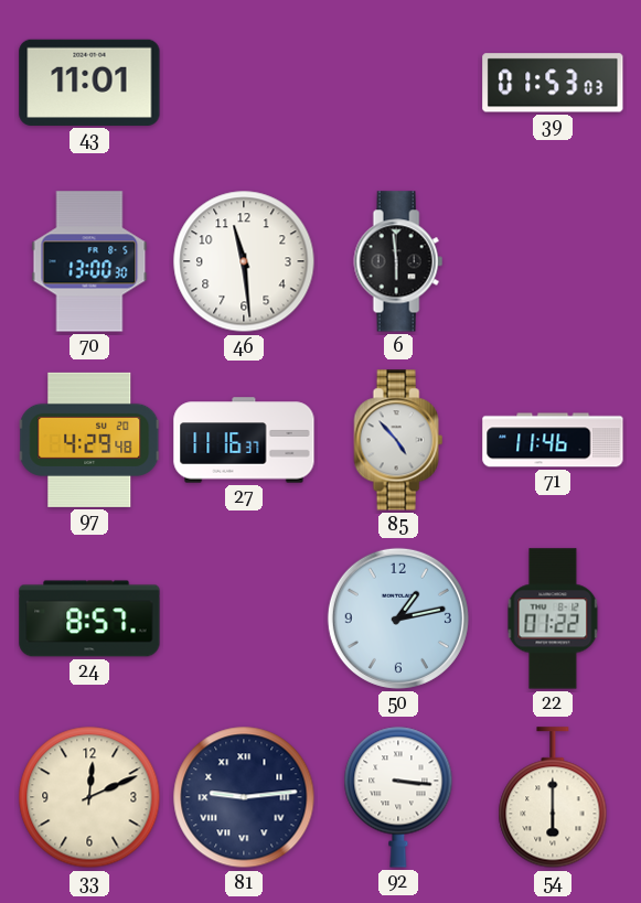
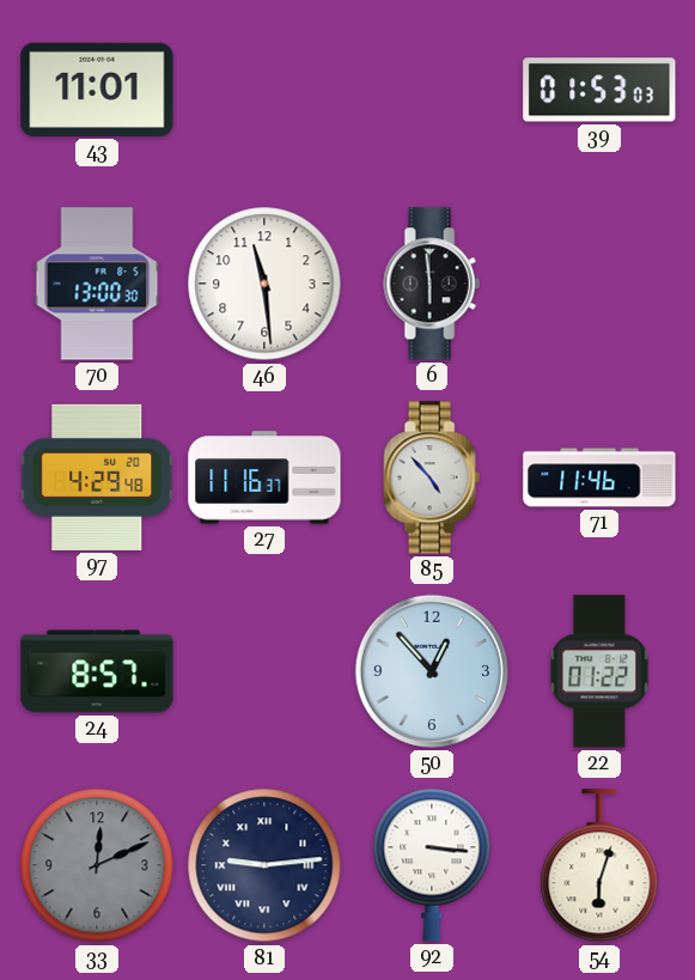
50: 1:13 -> 12:53
33 dial: cream -> grey
54: 6:00 -> 6:03
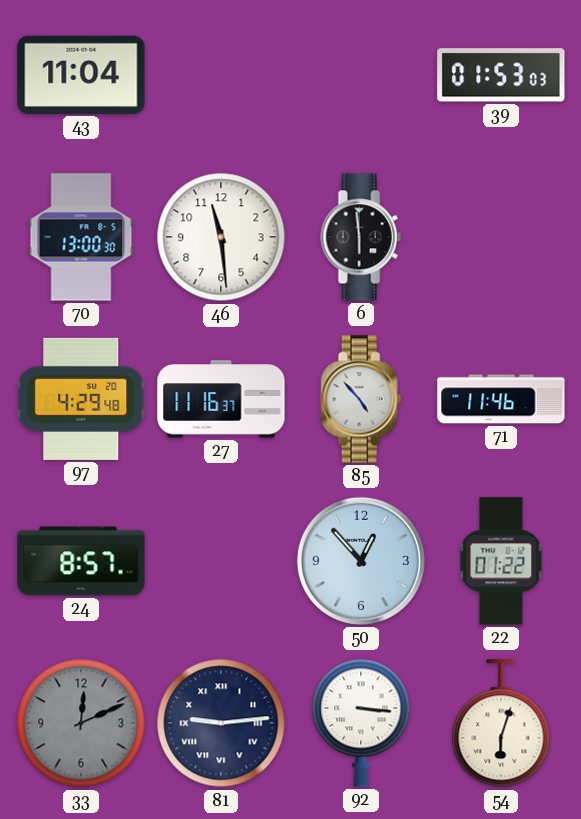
43: 11:01 -> 11:04
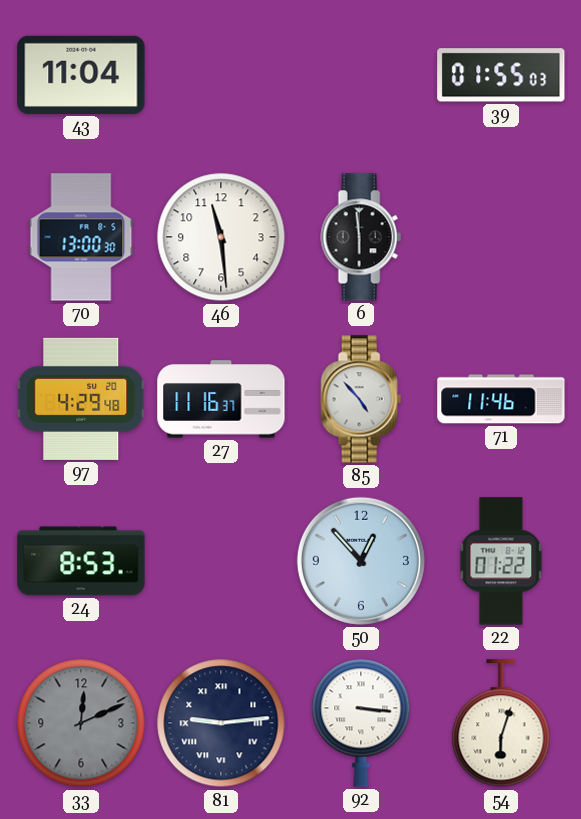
39: 01:53 -> 01:55
24: 8:57 -> 8:53
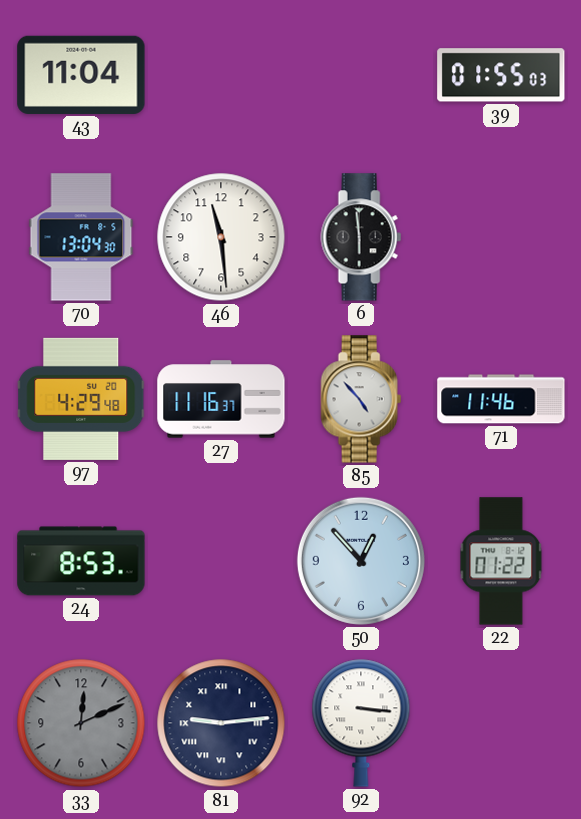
70: 13:00 -> 13:04
54: 6:03 -> none
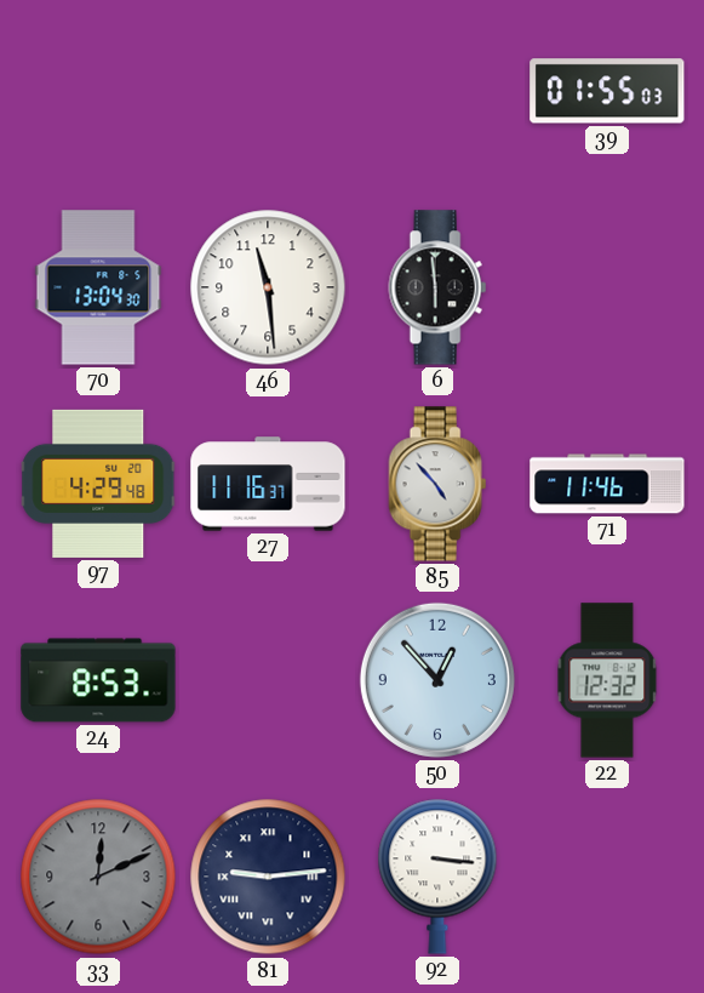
43: 11:04 -> none
22: 01:22 -> 12:32
